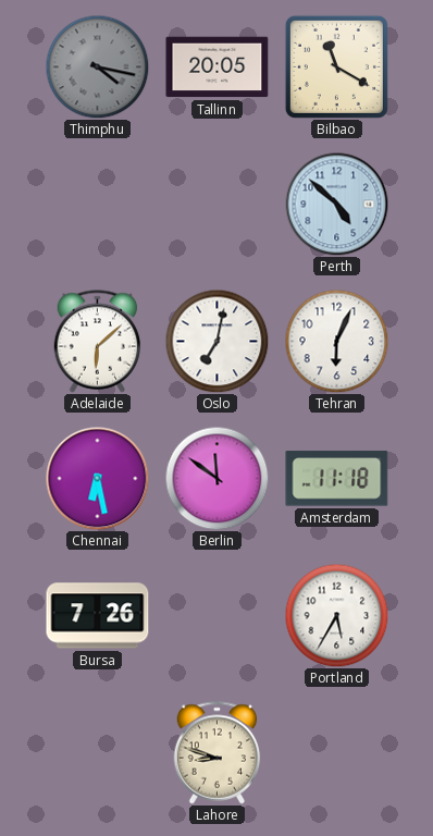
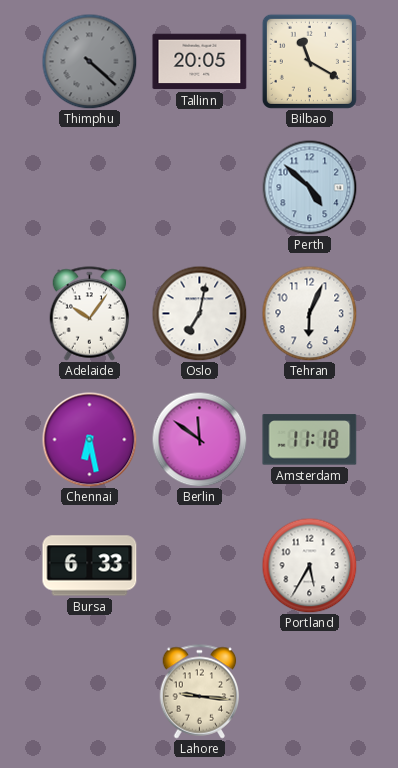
Thimphu: 4:17 -> 4:22
Adelaide: 6:08 -> 10:06
Bursa: 7:26 -> 6:33
Lahore: 8:48 -> 9:16
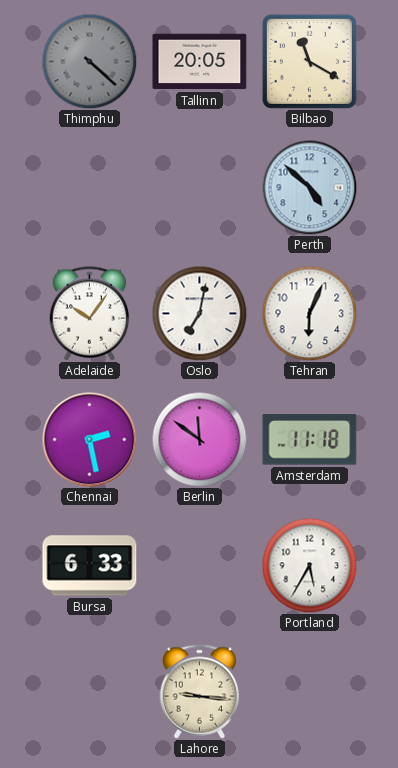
Chennai: 6:28 -> 2:28
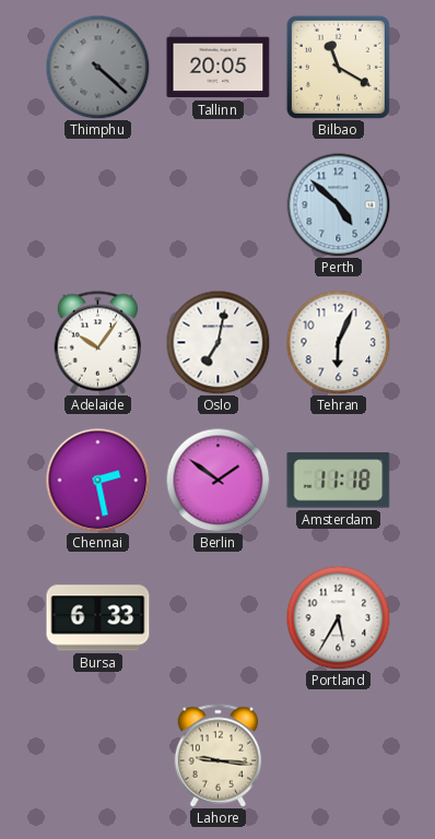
Berlin: 11:51 -> 1:51
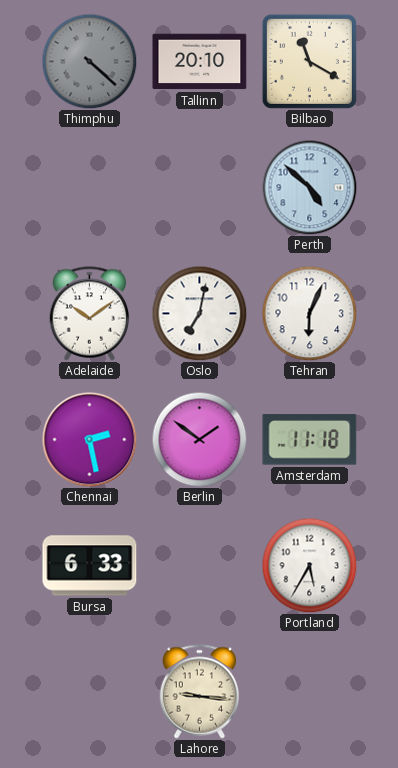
Tallinn: 20:05 -> 20:10
Adelaide: 10:06 -> 10:09
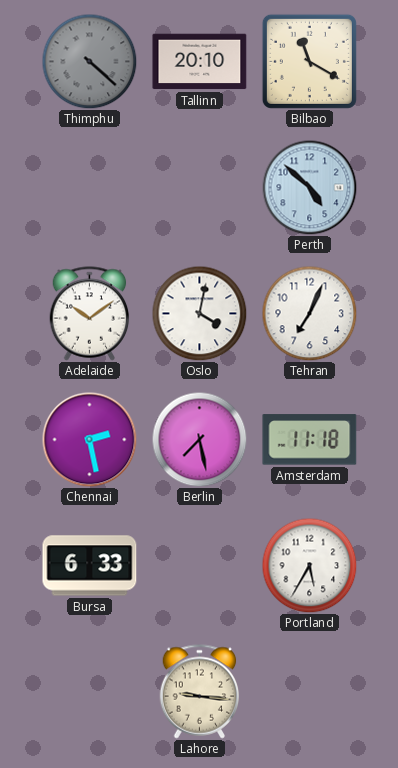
Oslo: 7:02 -> 4:02
Tehran: 6:04 -> 7:04
Berlin: 1:51 -> 7:28
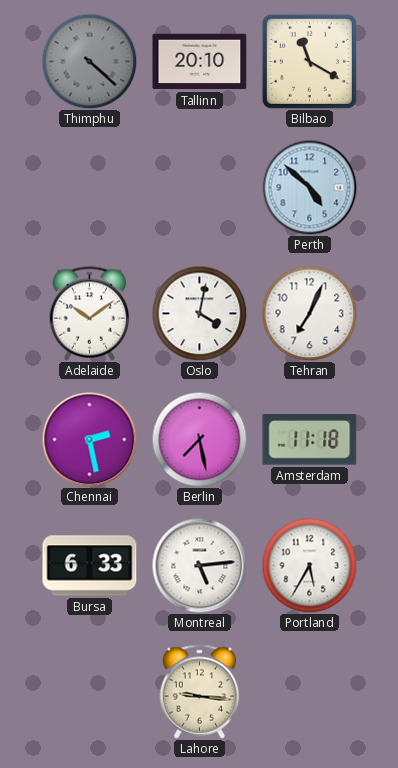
Montreal: none -> 5:14
